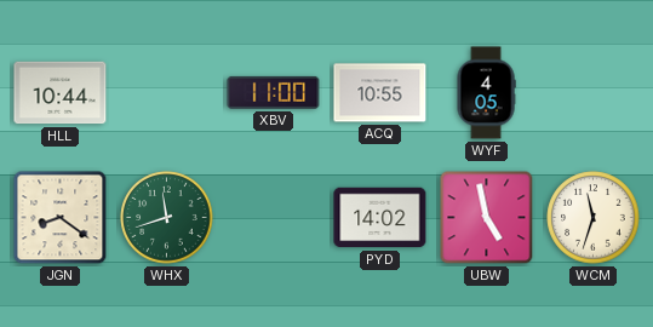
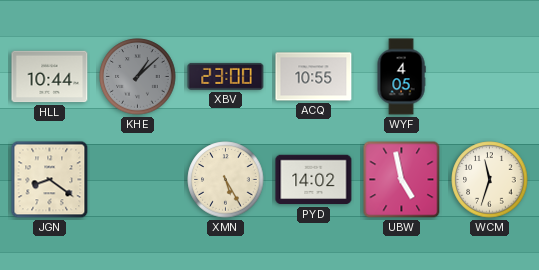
KHE: none -> 1:08
XBV: 11:00 -> 23:00
WHX: 11:42 -> none
XMN: none -> 5:25
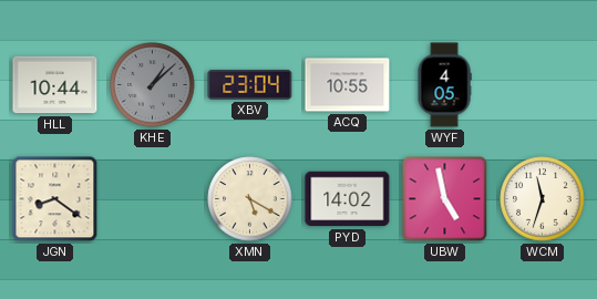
XBV: 23:00 -> 23:04
XMN: 5:25 -> 5:20
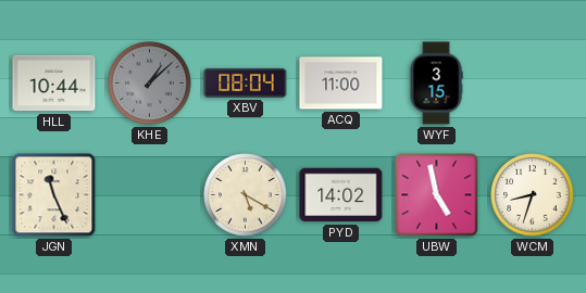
XBV: 23:04 -> 08:04
ACQ: 10:55 -> 11:00
WYF: 4:05 -> 3:15
JGN: 8:21 -> 11:26
WCM: 11:33 -> 8:33
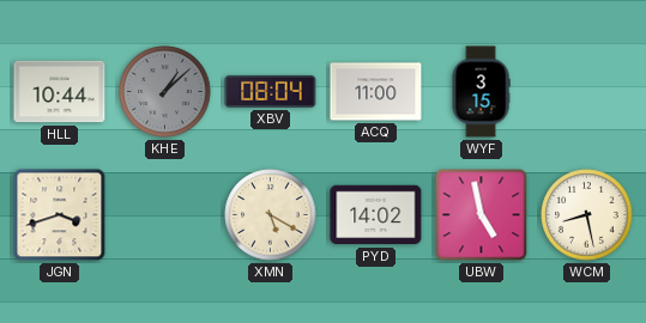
JGN: 11:26 -> 3:42
WCM: 8:33 -> 8:28
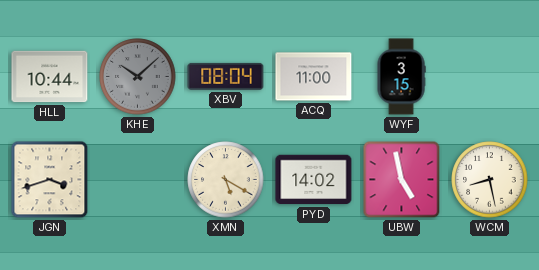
KHE: 1:08 -> 10:08
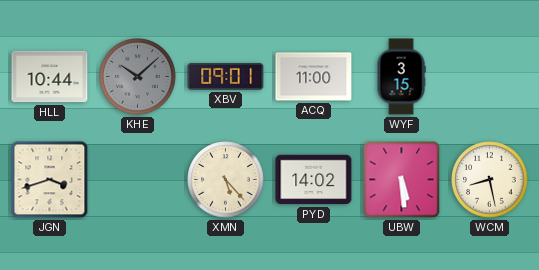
XBV: 08:04 -> 09:01
XMN: 5:20 -> 5:23
UBW: 4:58 -> 5:29
